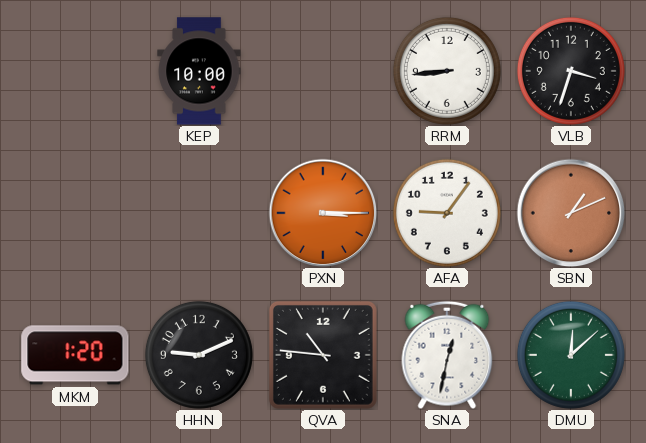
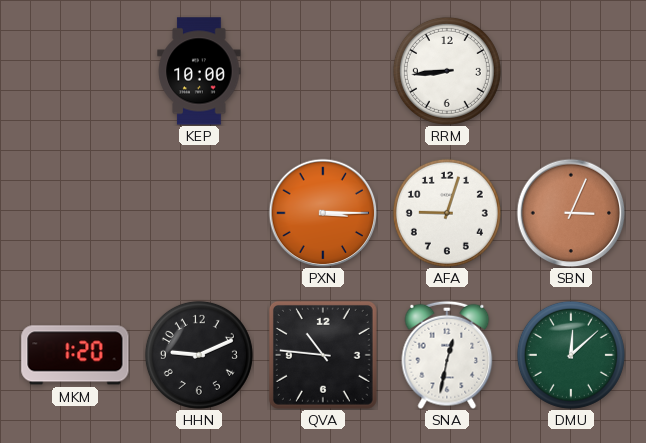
VLB: 3:33 -> none
AFA: 9:06 -> 9:03
SBN: 1:11 -> 3:04
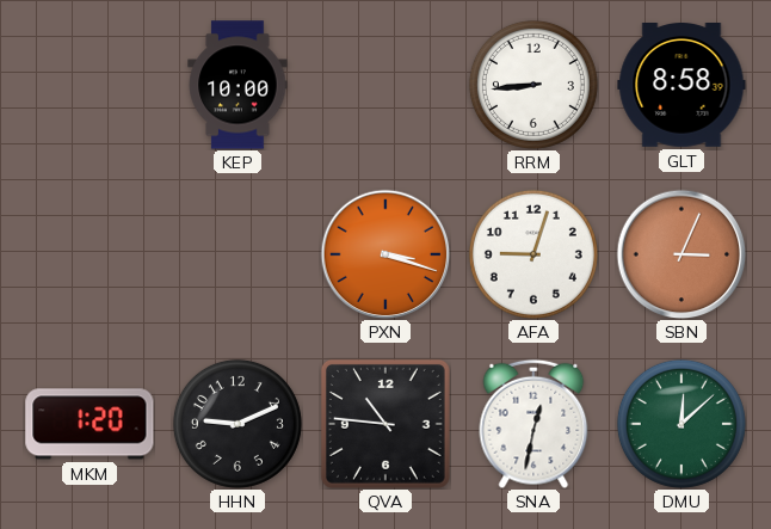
GLT: none -> 8:58
PXN: 3:15 -> 3:18
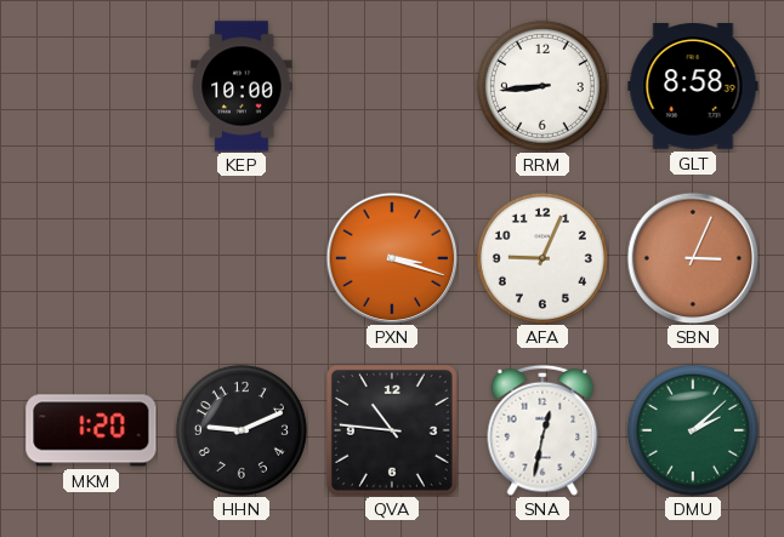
AFA: 9:03 -> 9:04
DMU: 12:08 -> 2:08
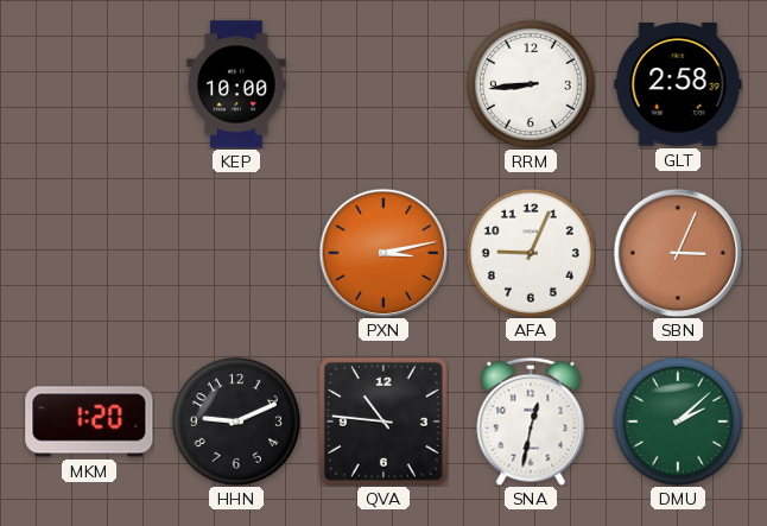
GLT: 8:58 -> 2:58
PXN: 3:18 -> 3:13
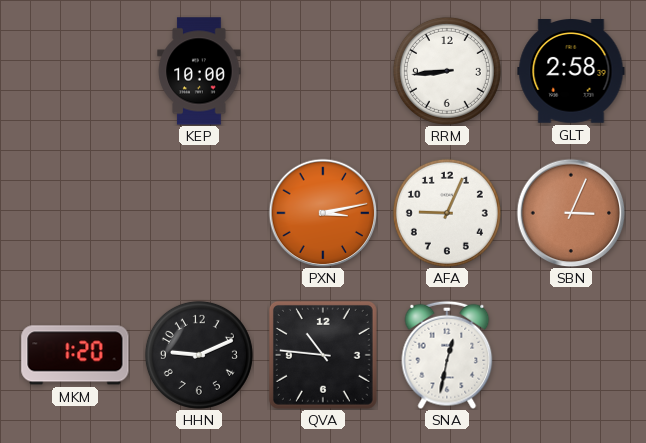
DMU: 2:08 -> none
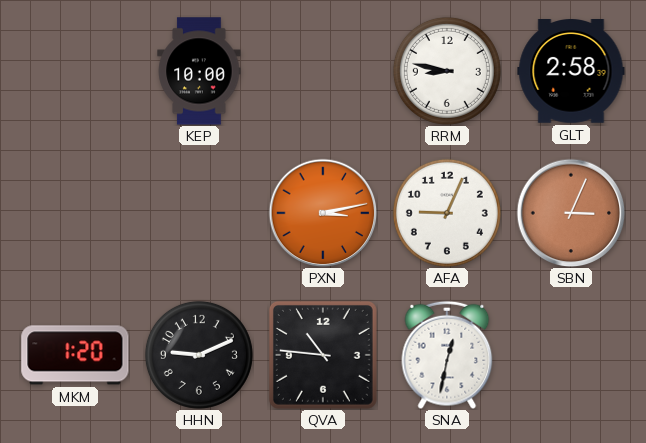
RRM: 8:44 -> 8:47
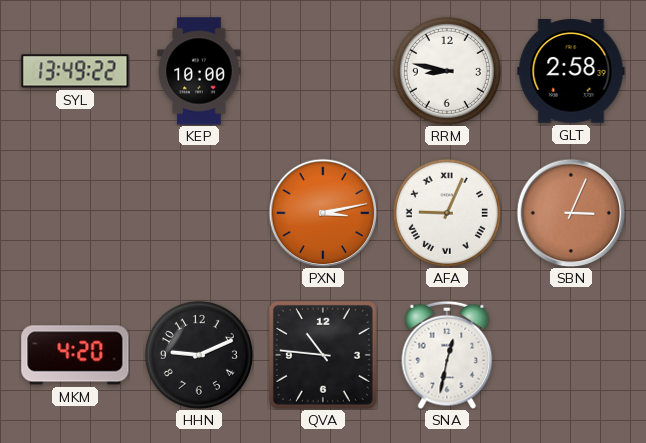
SYL: none -> 13:49
AFA numerals: Arabic -> Roman
MKM: 1:20 -> 4:20
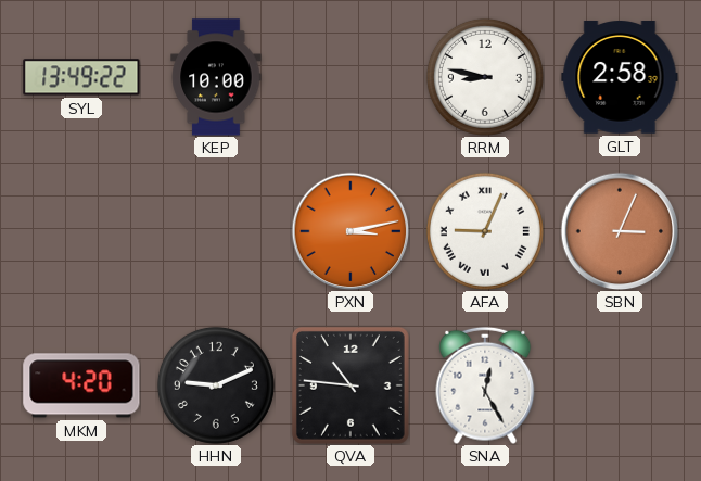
SNA: 12:32 -> 12:25
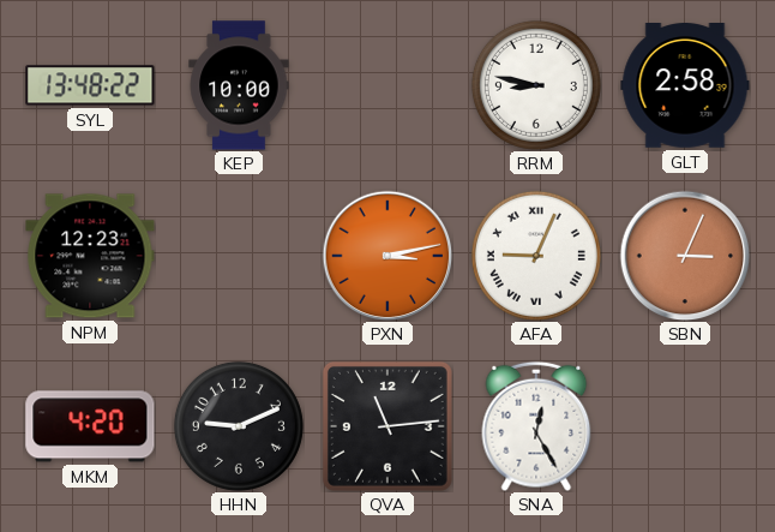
SYL: 13:49 -> 13:48
NPM: none -> 12:23
QVA: 10:46 -> 11:14
